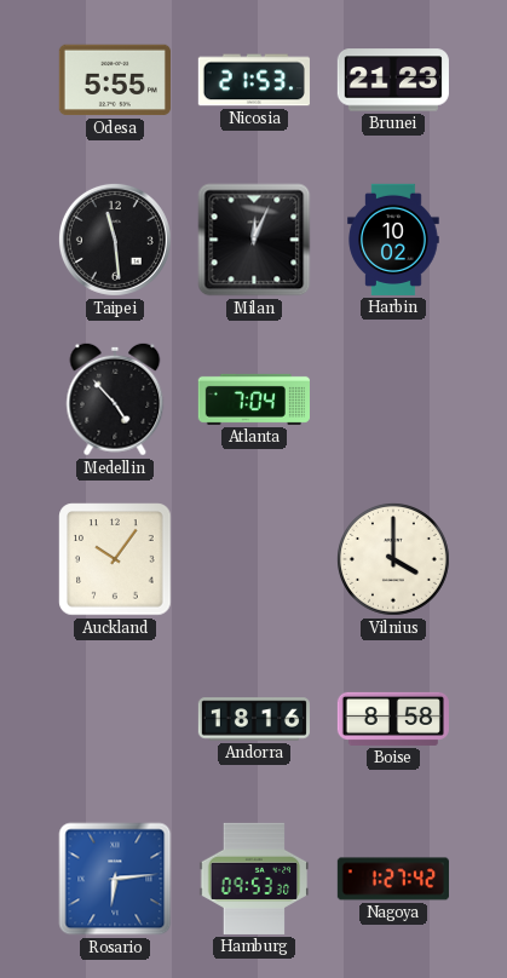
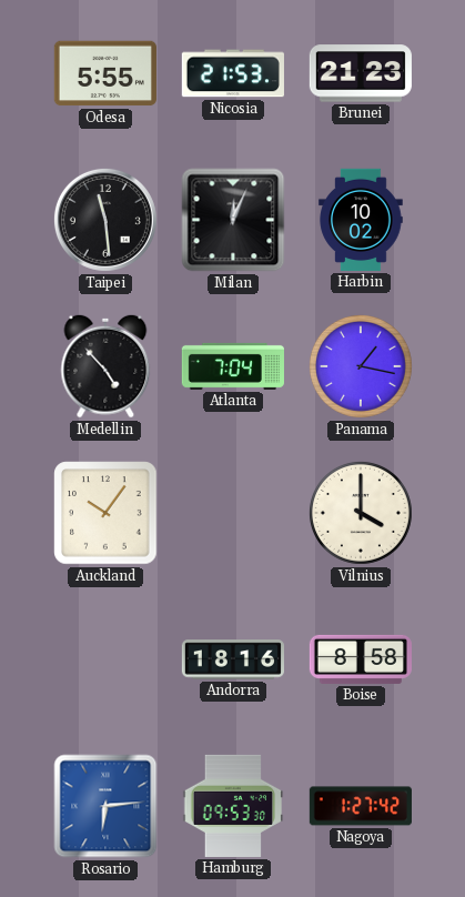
Panama: none -> 1:17
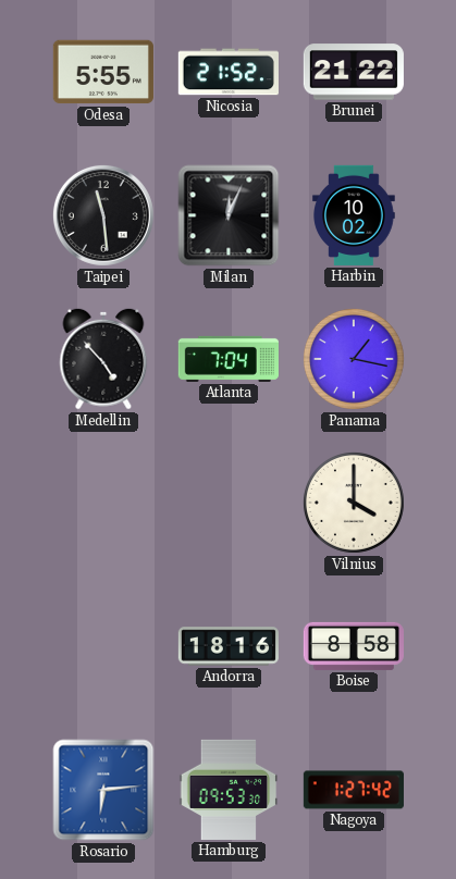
Nicosia: 21:53 -> 21:52
Brunei: 21:23 -> 21:22
Auckland: 10:06 -> none
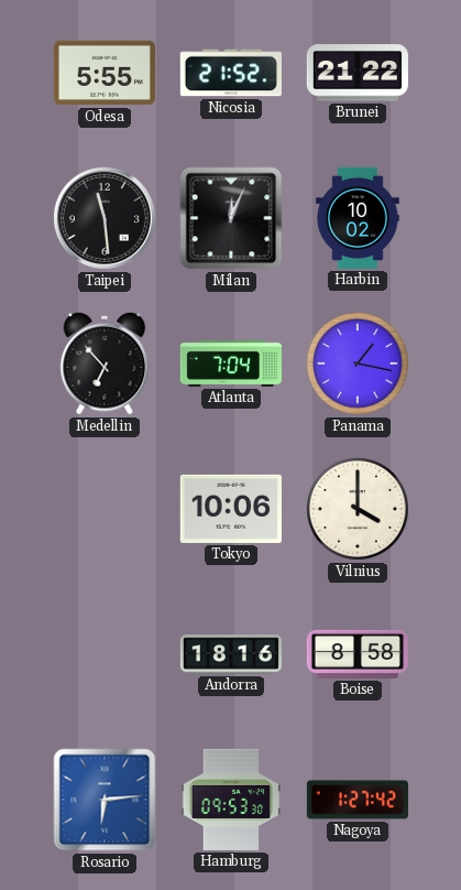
Medellin: 4:53 -> 6:53
Tokyo: none -> 10:06
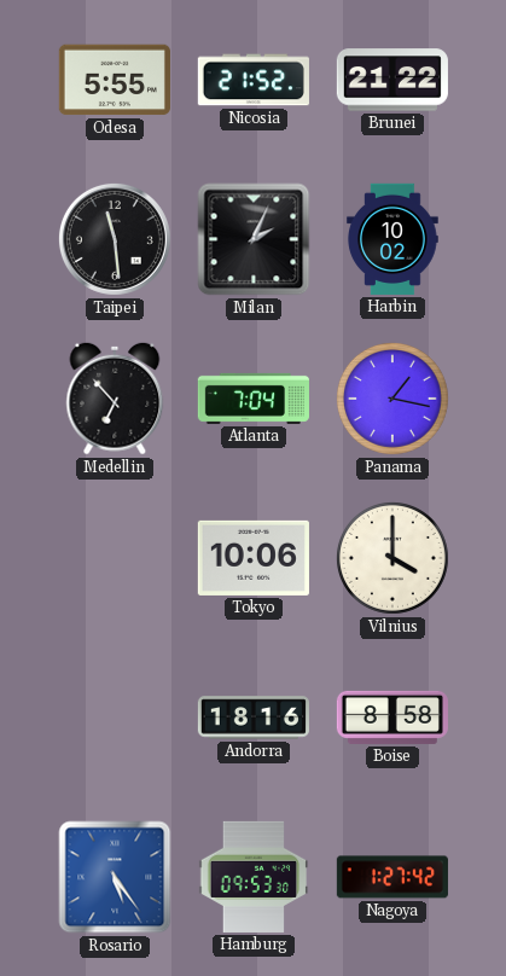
Milan: 12:04 -> 2:04
Rosario: 6:14 -> 5:24
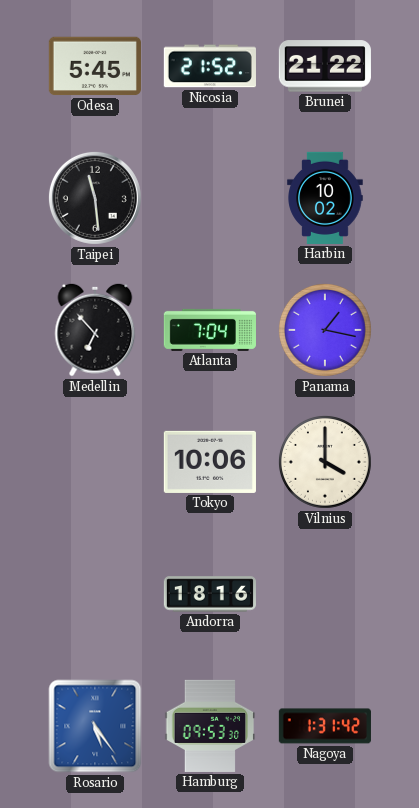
Odesa: 5:55 -> 5:45
Milan: 2:04 -> none
Boise: 8:58 -> none
Nagoya: 1:27 -> 1:31
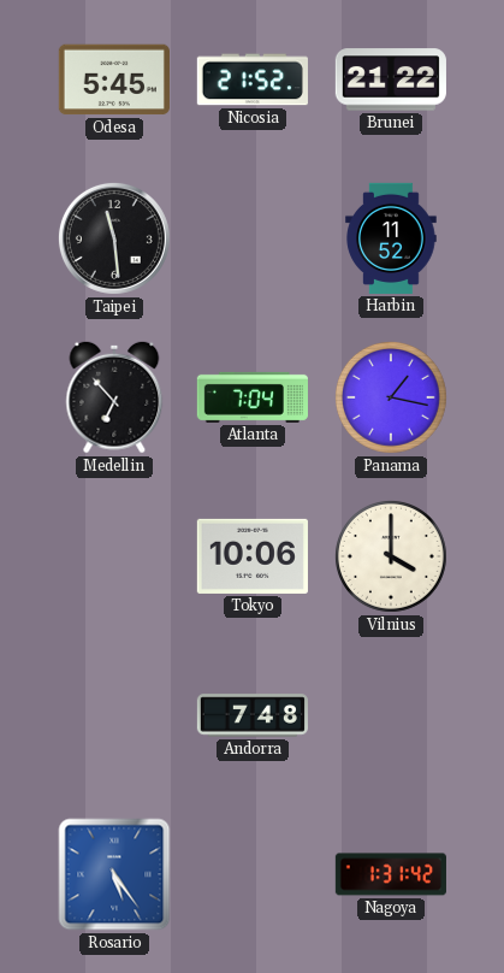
Harbin: 10:02 -> 11:52
Andorra: 18:16 -> 7:48
Hamburg: 09:53 -> none
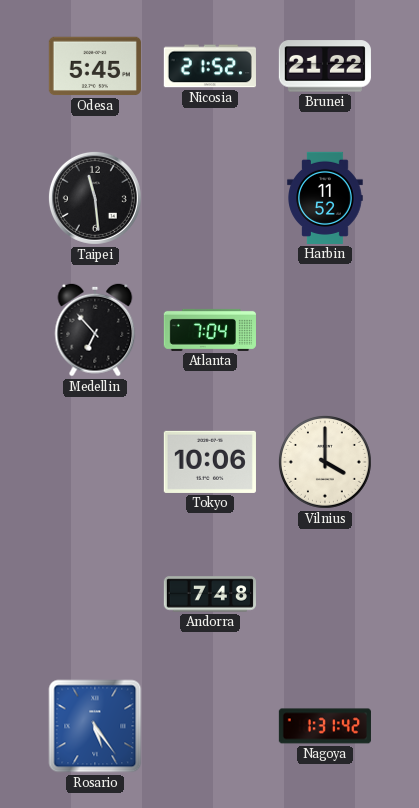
Panama: 1:17 -> none
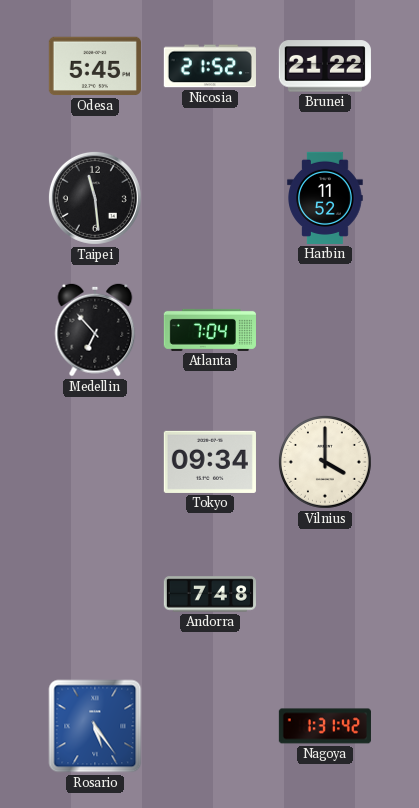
Tokyo: 10:06 -> 09:34
